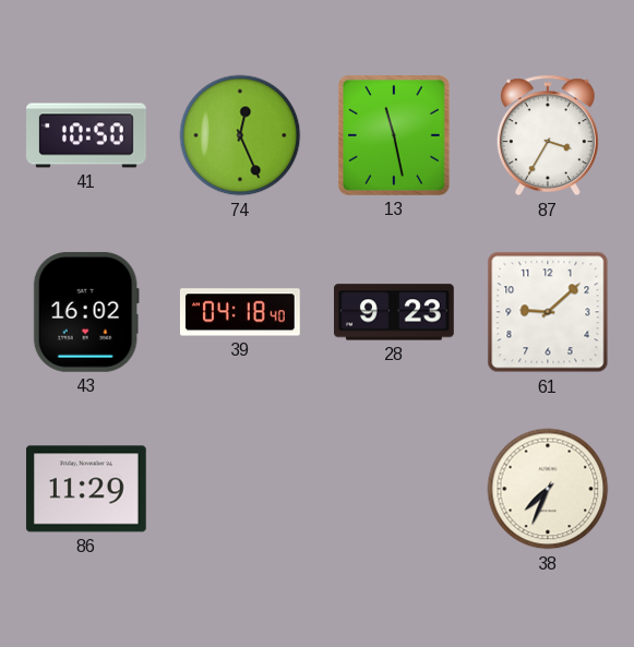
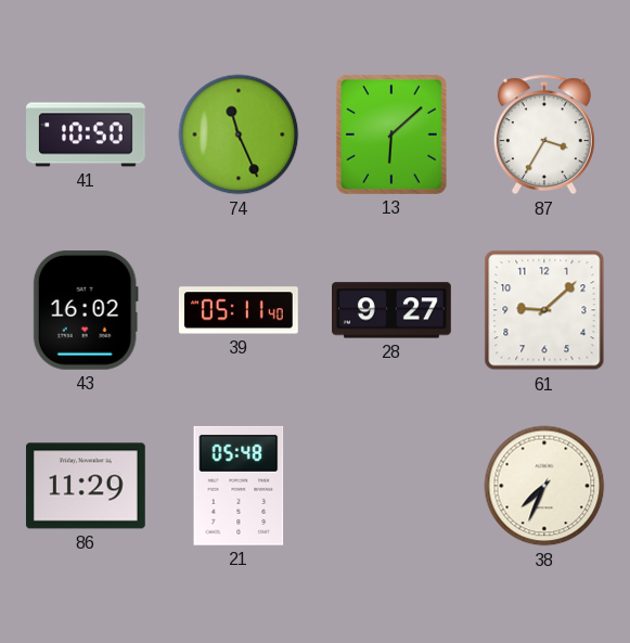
74: 12:26 -> 11:26
13: 11:28 -> 6:08
39: 04:18 -> 05:11
28: 9:23 -> 9:27
21: none -> 05:48
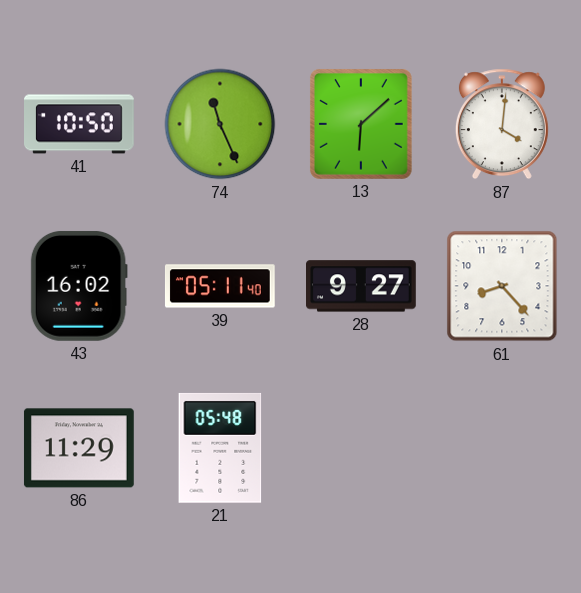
87: 3:35 -> 4:01
61: 9:08 -> 8:23
38: 7:34 -> none
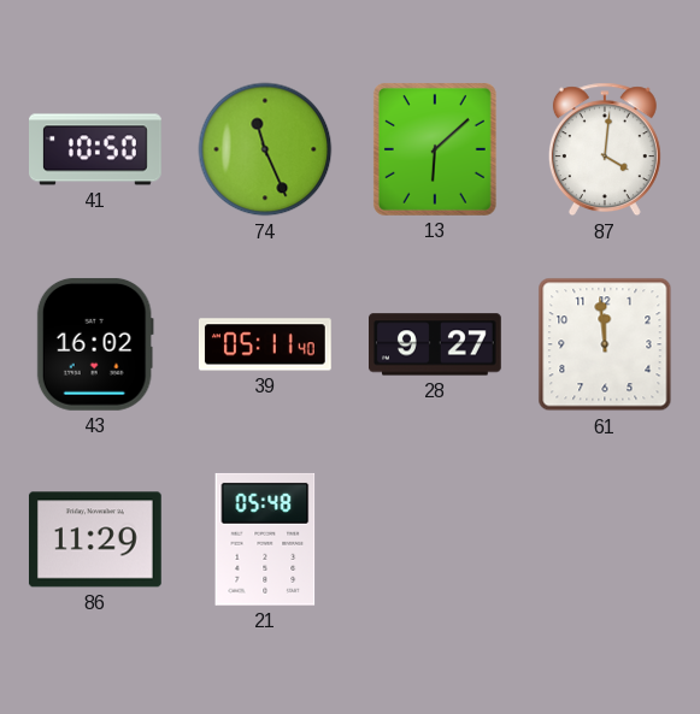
61: 8:23 -> 11:59
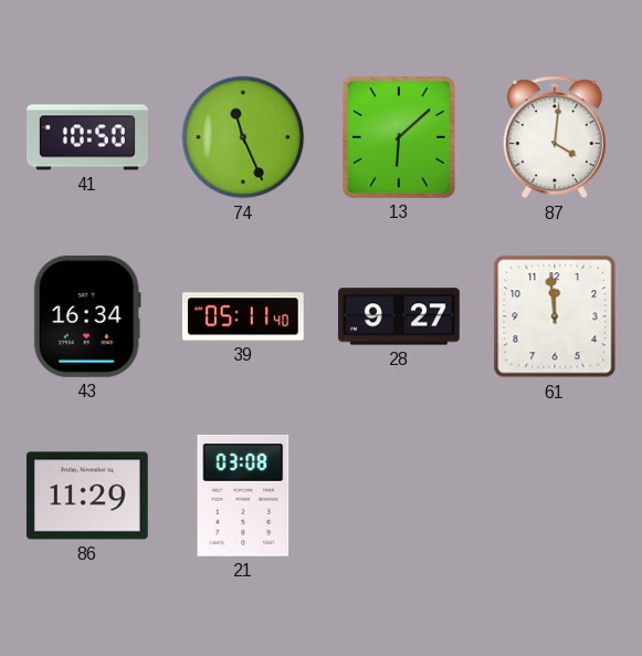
43: 16:02 -> 16:34
21: 05:48 -> 03:08
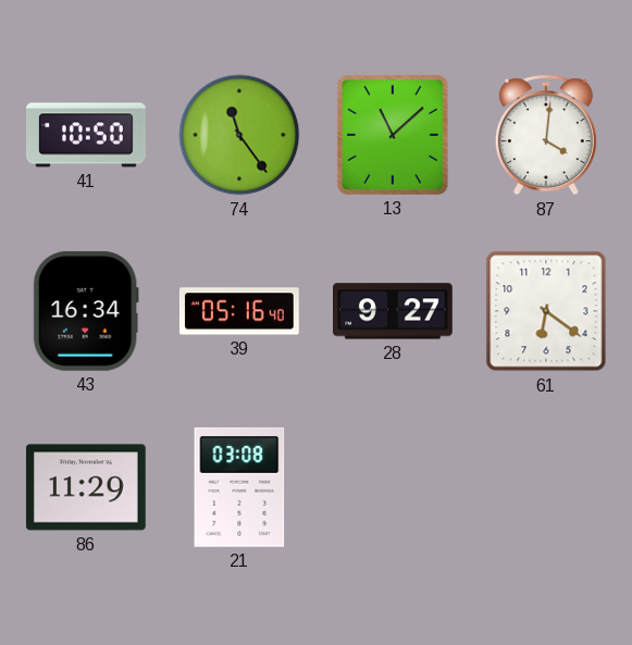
74: 11:26 -> 11:24
13: 6:08 -> 11:08
39: 05:11 -> 05:16
61: 11:59 -> 6:21
